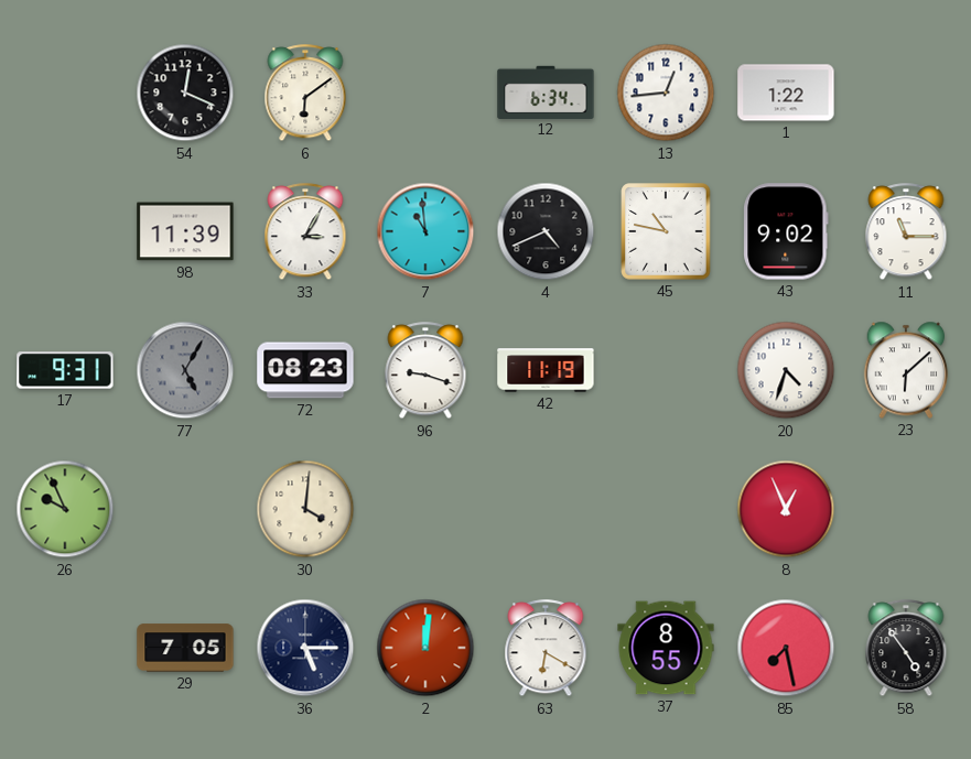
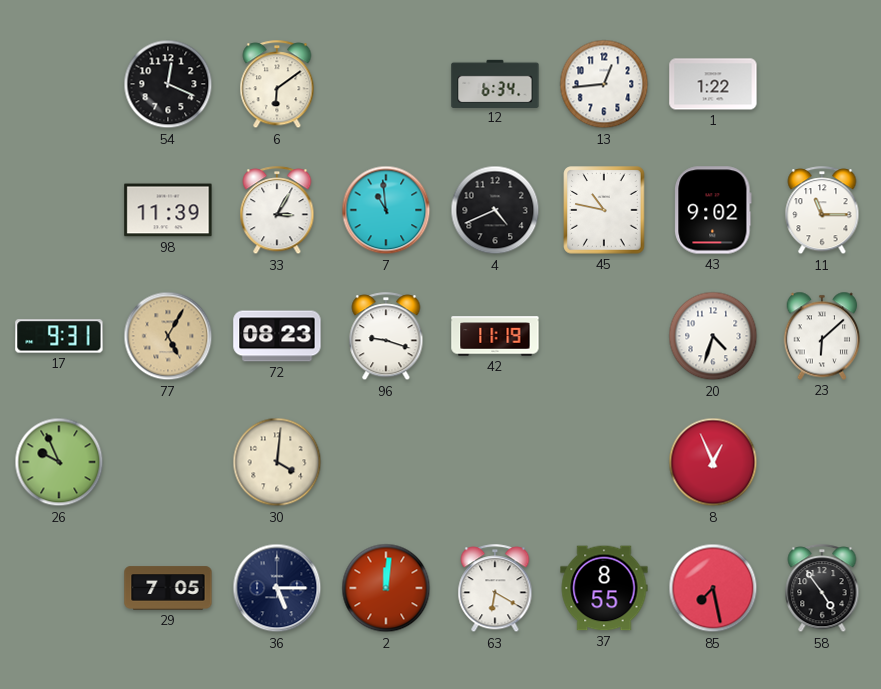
77 dial: grey -> champagne
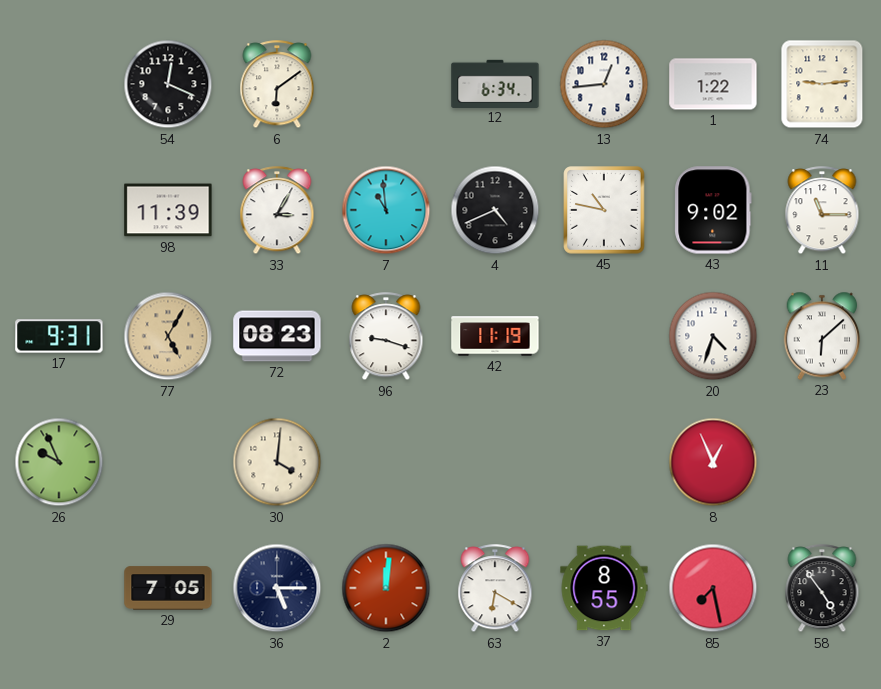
74: none -> 9:14
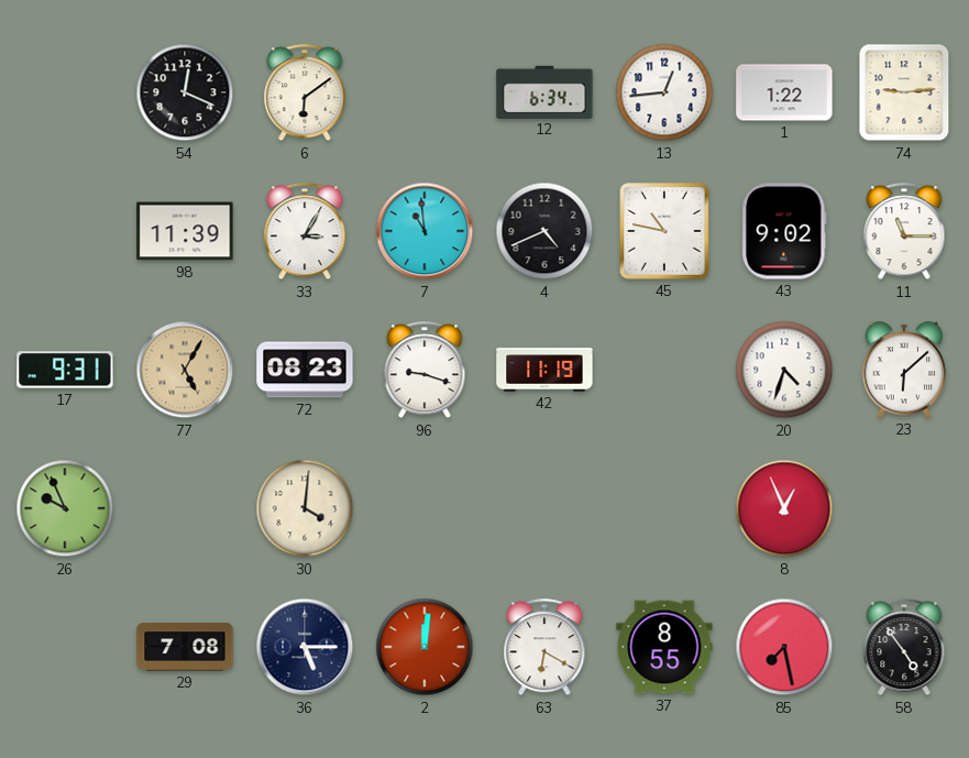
29: 7:05 -> 7:08
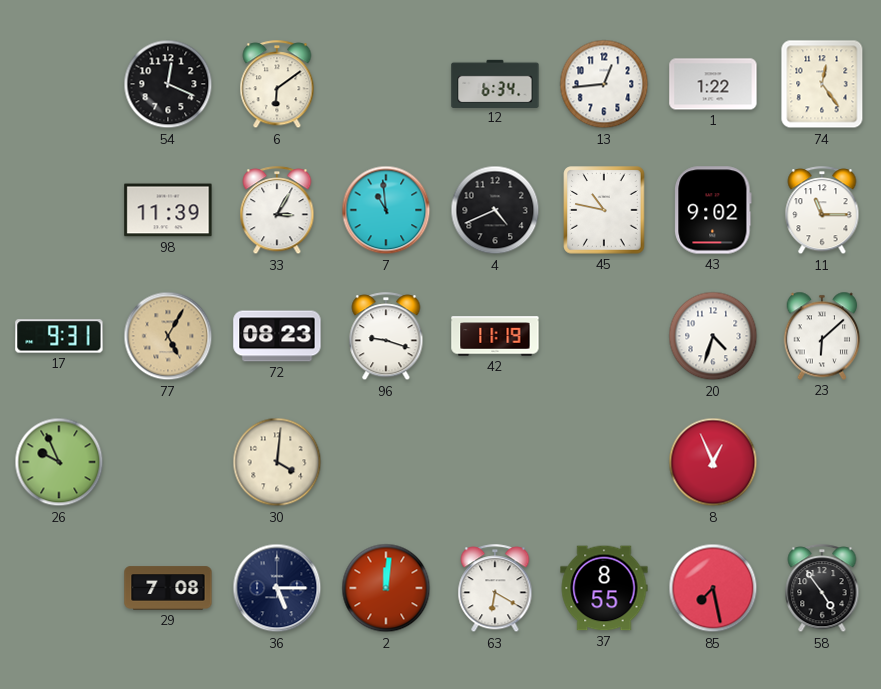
74: 9:14 -> 12:24
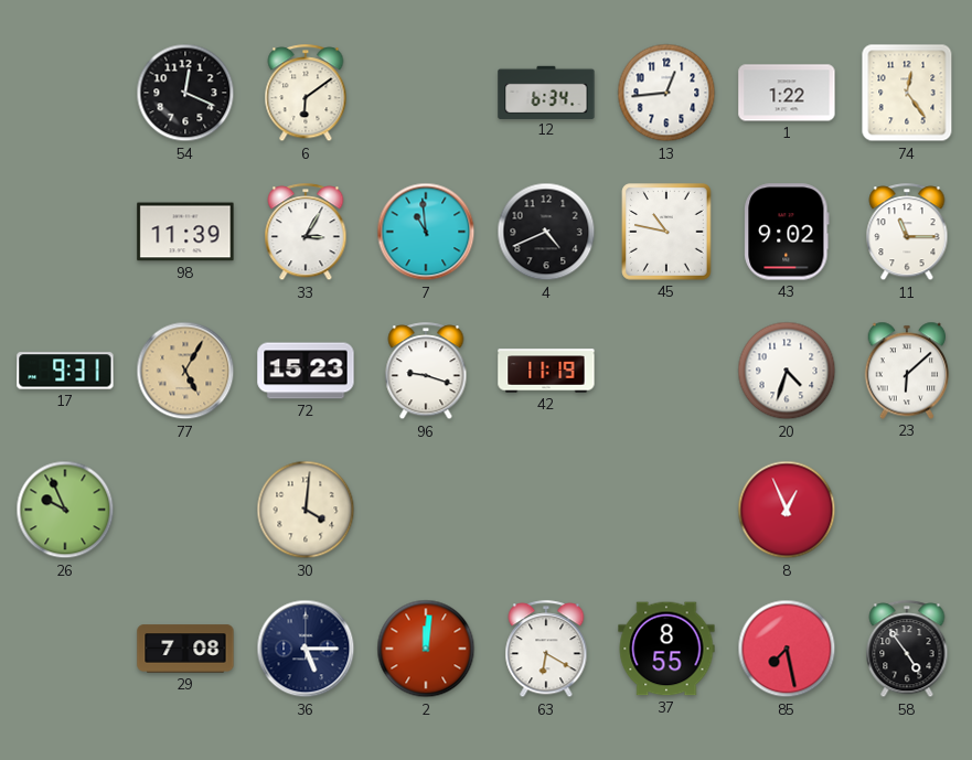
72: 08:23 -> 15:23
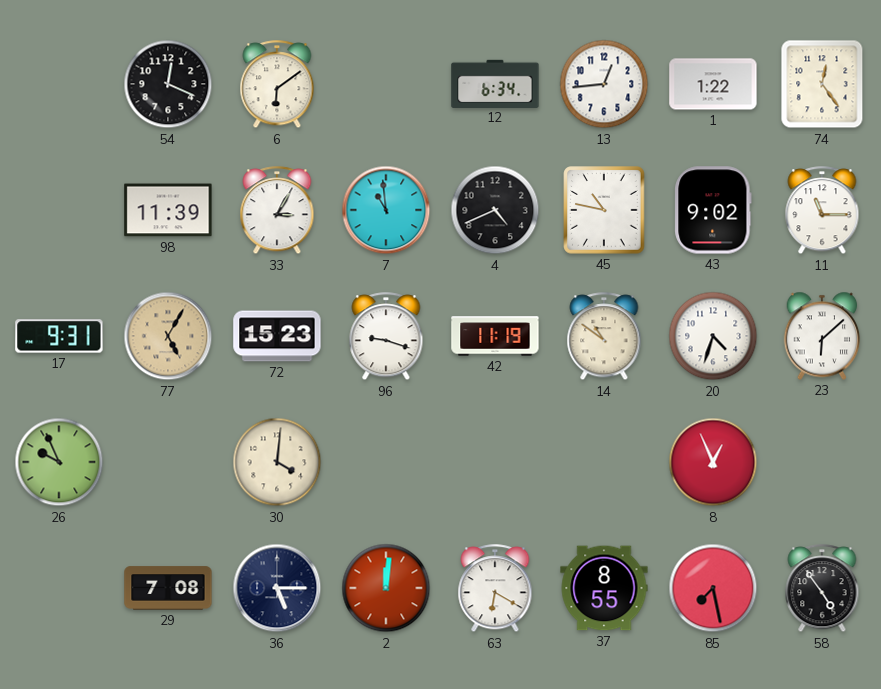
14: none -> 10:51
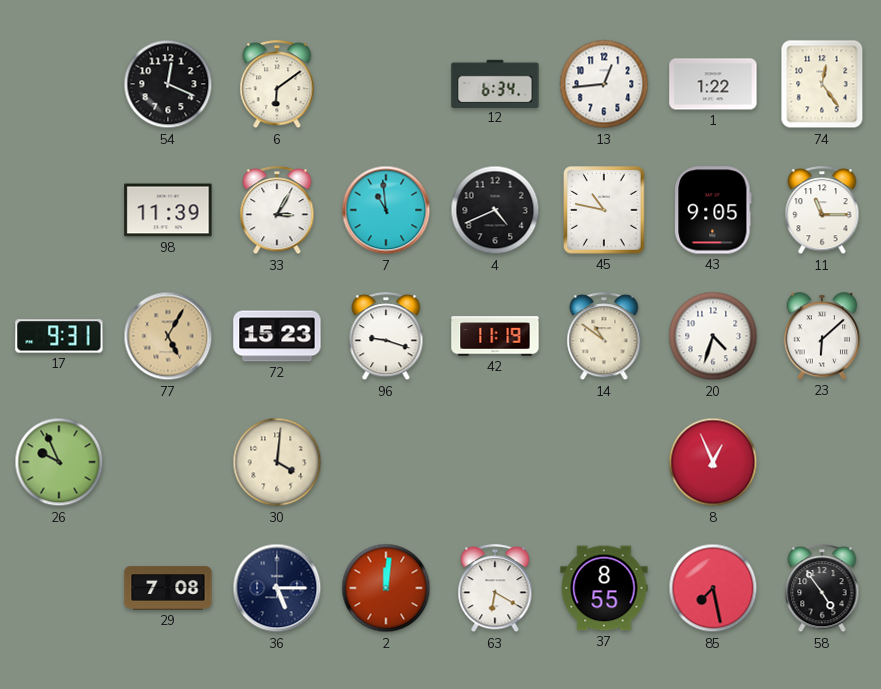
43: 9:02 -> 9:05
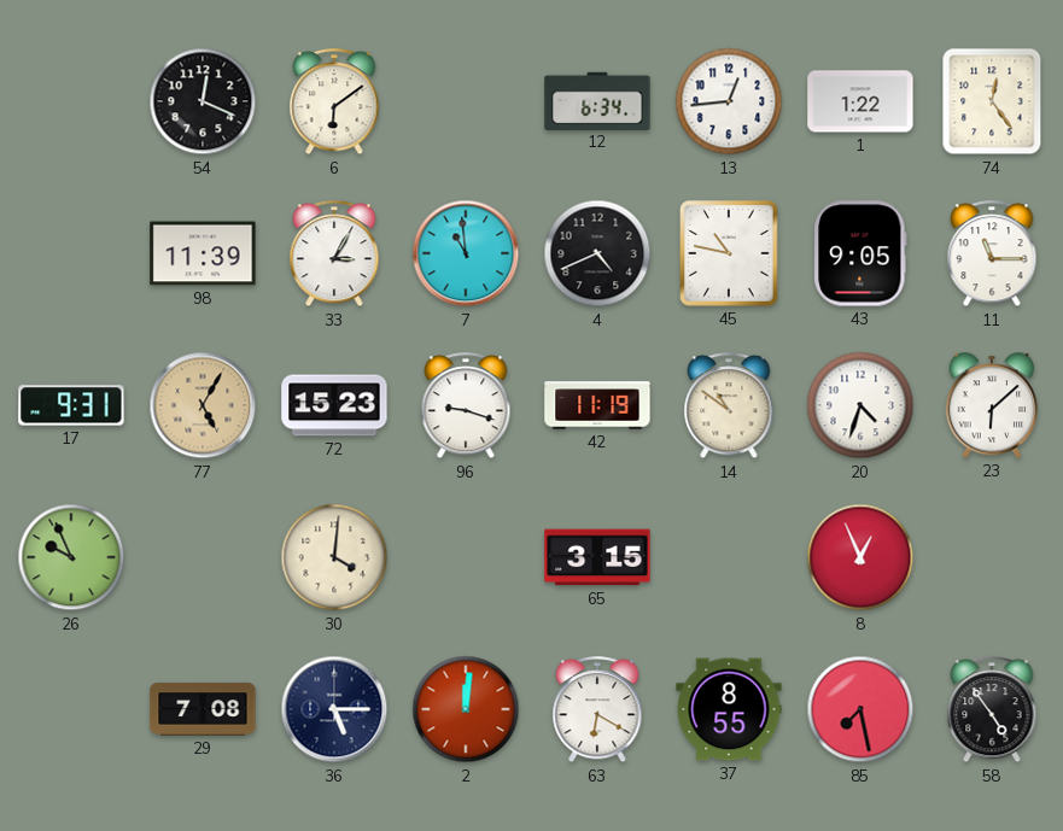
65: none -> 3:15
